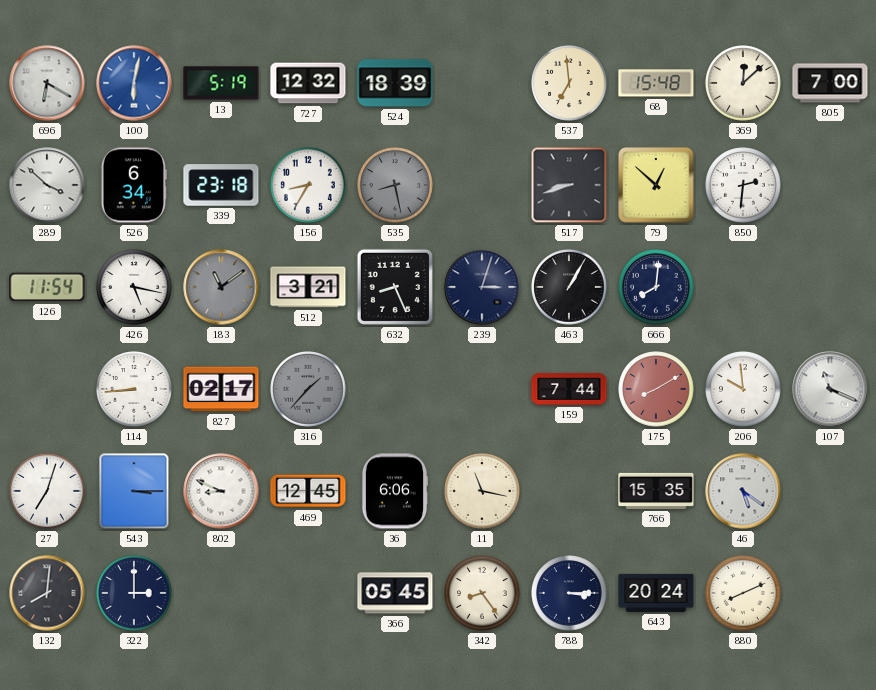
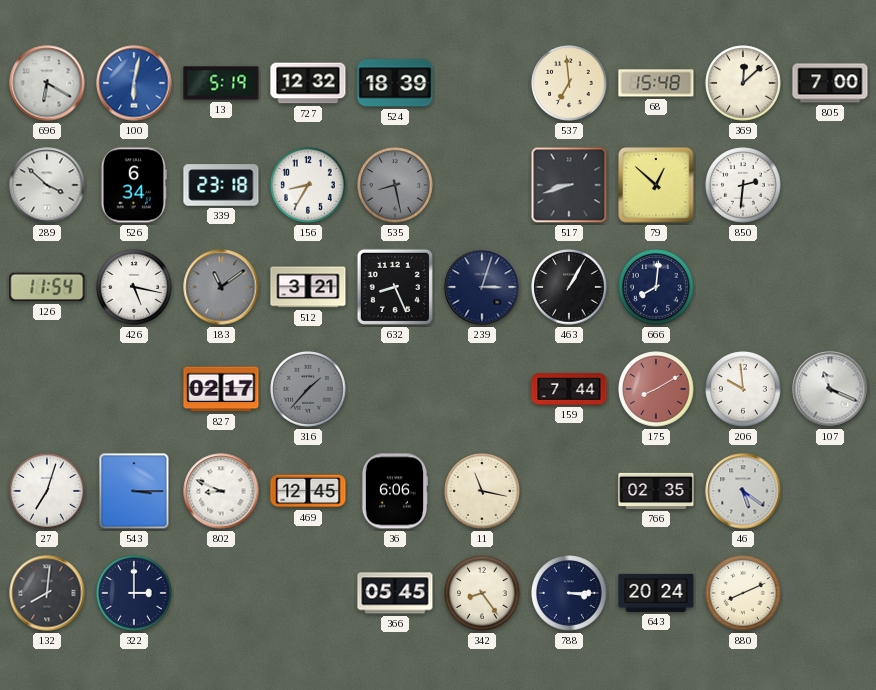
114: 8:44 -> none
766: 15:35 -> 02:35
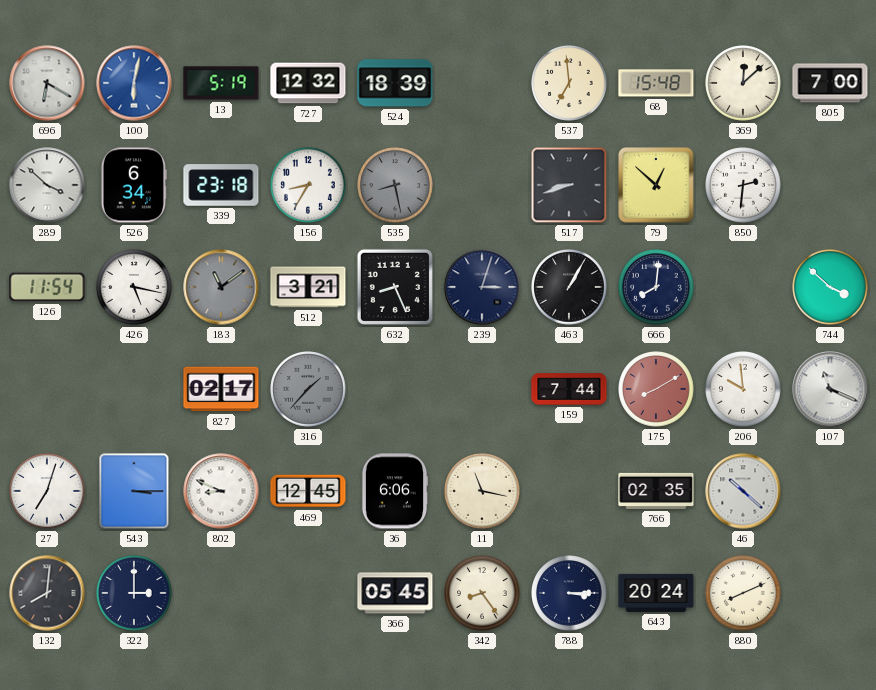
744: none -> 3:52
46: 5:21 -> 10:22
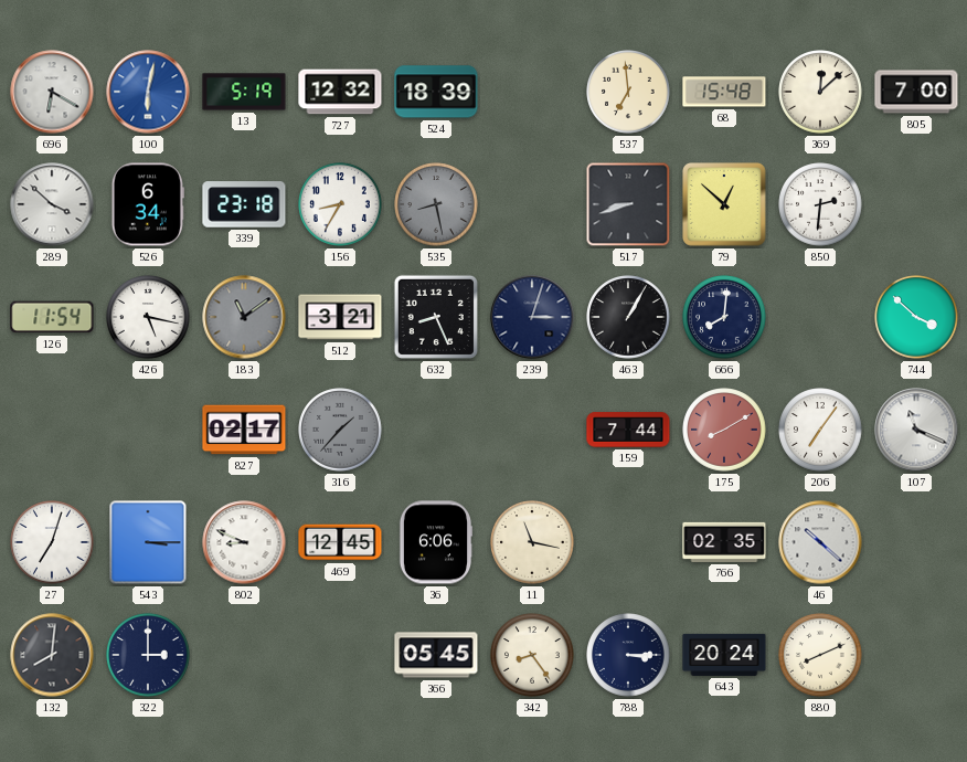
206: 9:59 -> 7:06
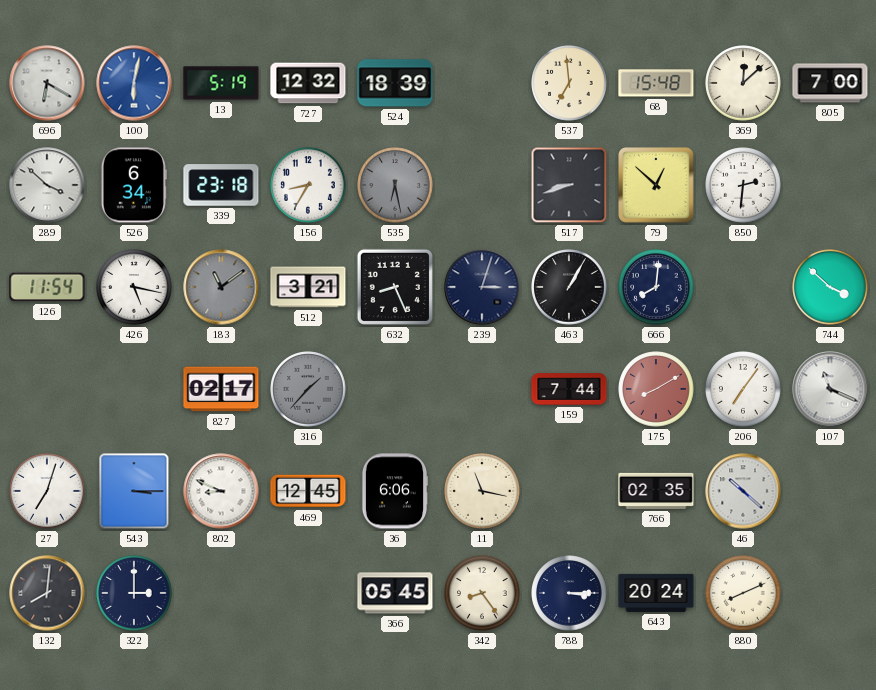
535: 8:28 -> 6:28
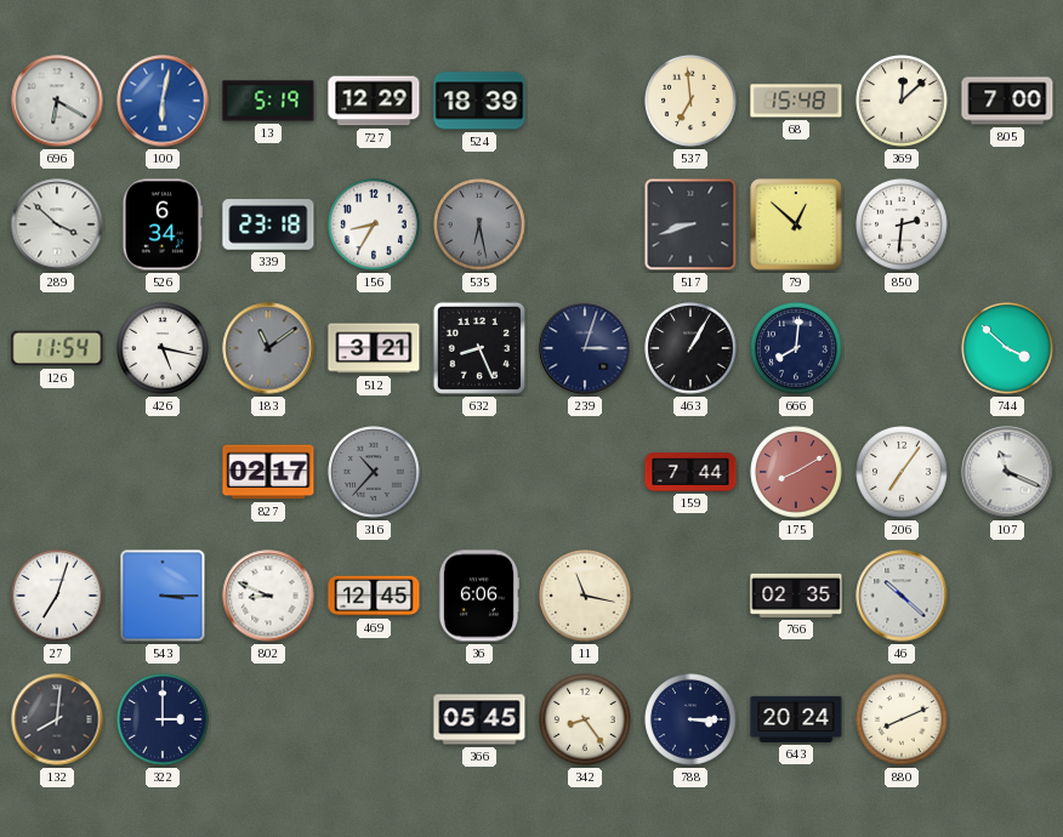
727: 12:32 -> 12:29
316: 1:37 -> 10:37
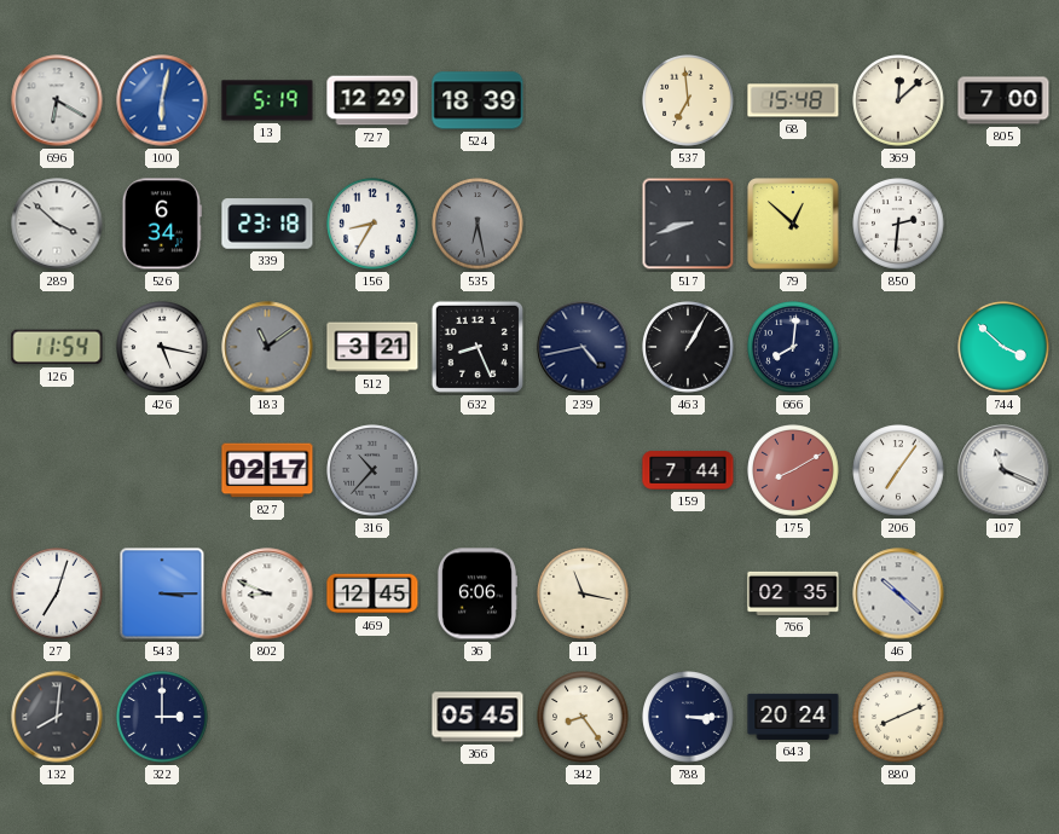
239: 3:03 -> 4:43
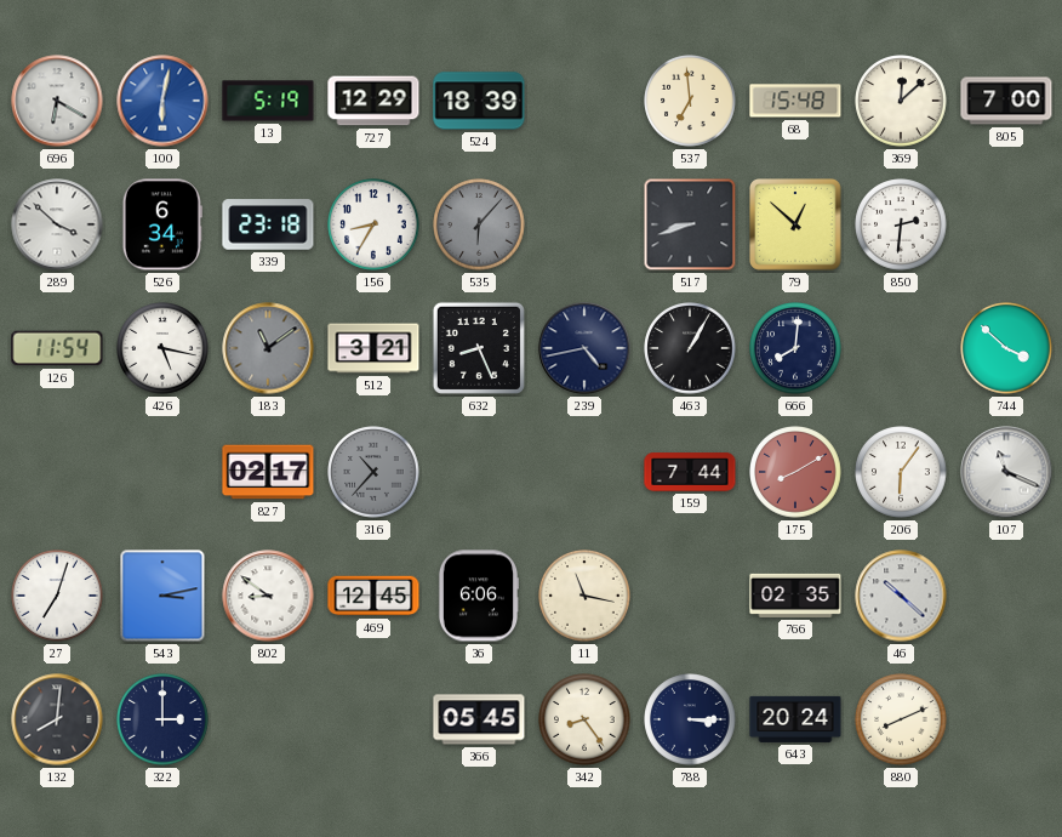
535: 6:28 -> 6:07
206: 7:06 -> 6:06
543: 3:15 -> 3:13
802: 8:49 -> 8:51
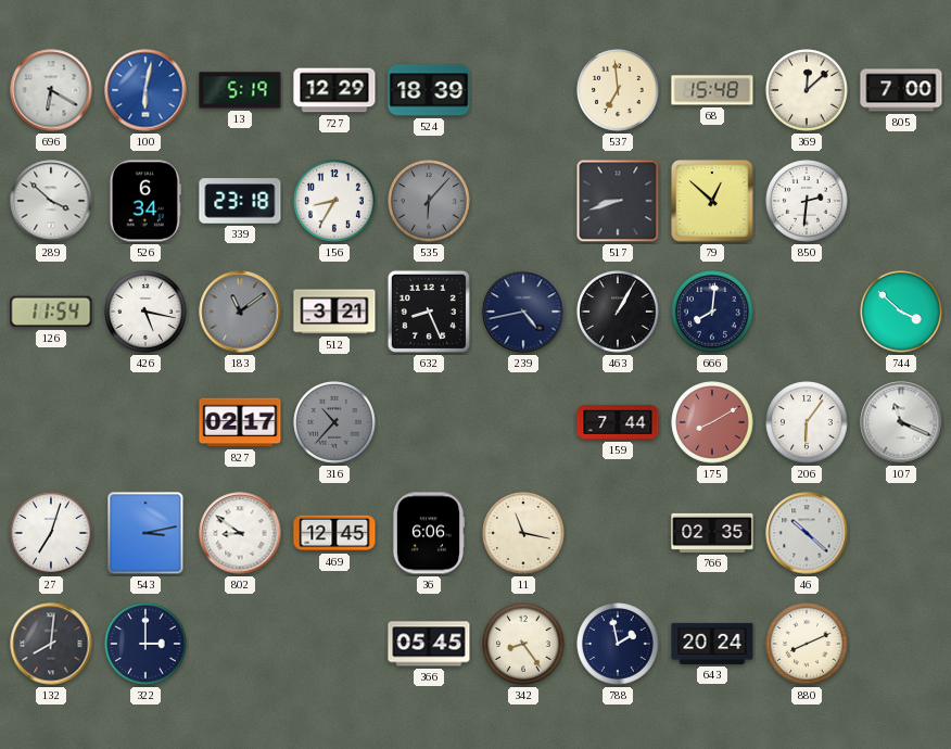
788: 3:15 -> 1:58
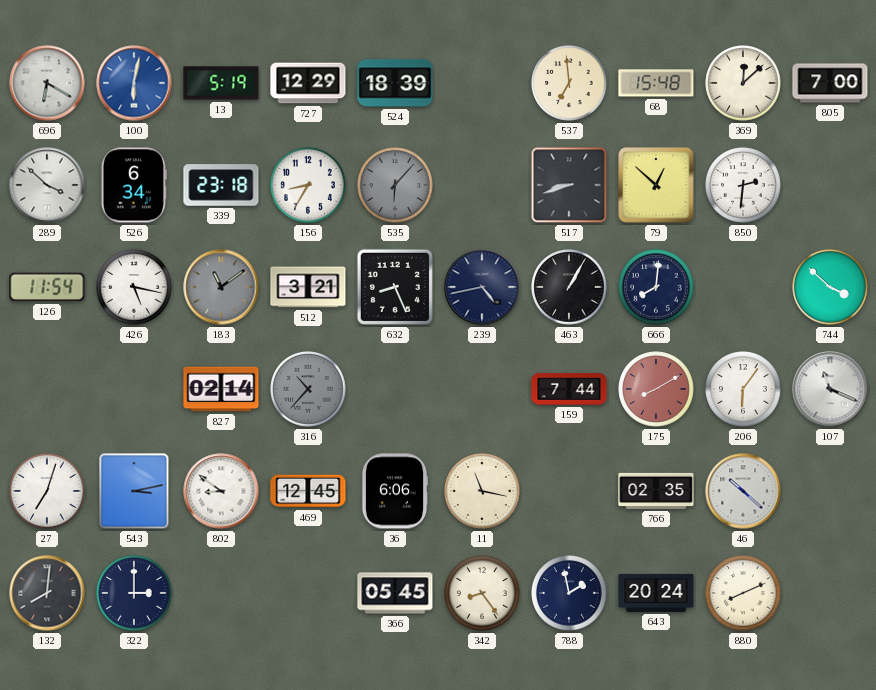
827: 02:17 -> 02:14
